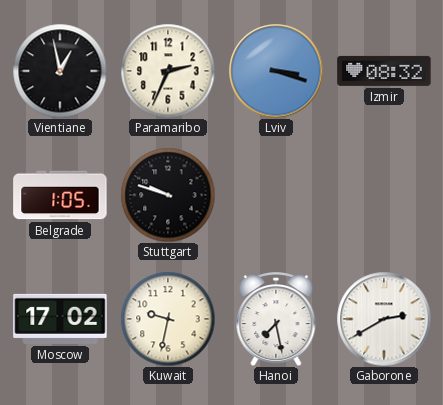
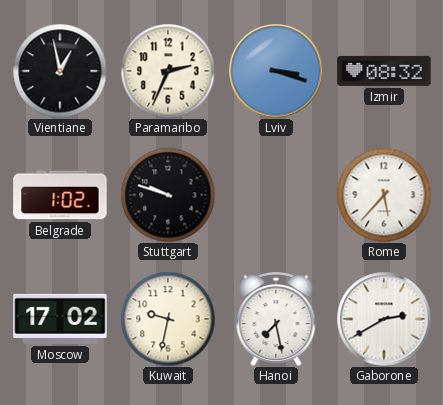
Belgrade: 1:05 -> 1:02
Rome: none -> 5:37
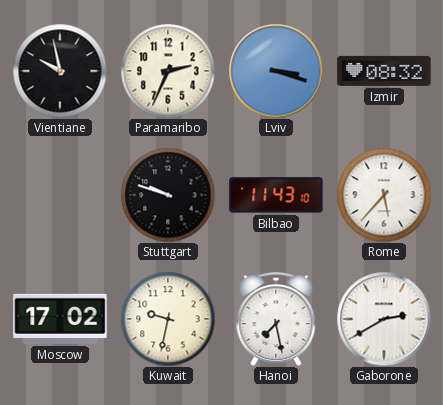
Vientiane: 12:58 -> 9:58
Belgrade: 1:02 -> none
Bilbao: none -> 11:43
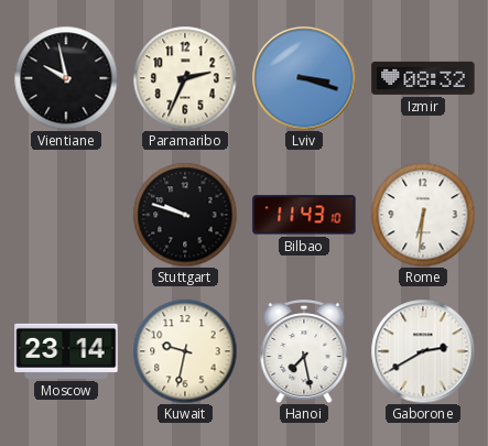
Rome: 5:37 -> 6:31
Moscow: 17:02 -> 23:14
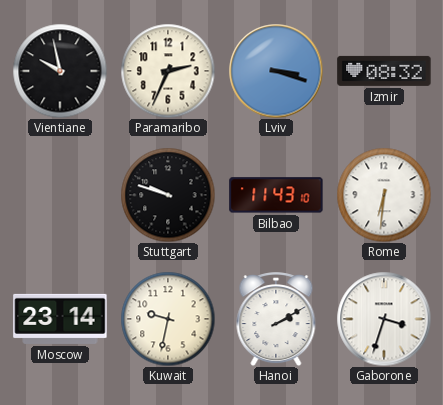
Hanoi: 7:28 -> 2:10
Gaborone: 2:40 -> 3:33
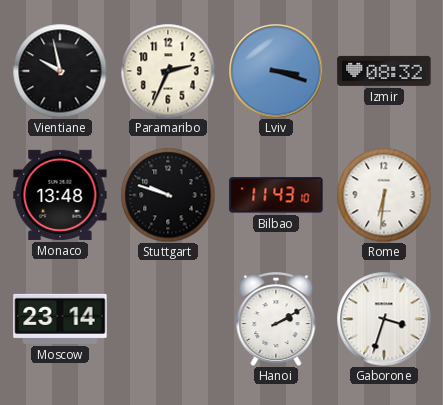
Monaco: none -> 13:48
Kuwait: 9:32 -> none
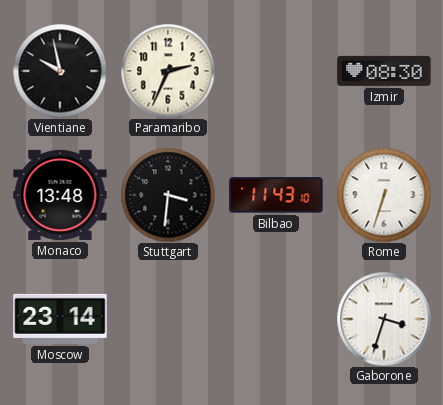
Lviv: 3:18 -> none
Izmir: 08:32 -> 08:30
Stuttgart: 9:48 -> 3:31
Rome: 6:31 -> 6:33
Hanoi: 2:10 -> none
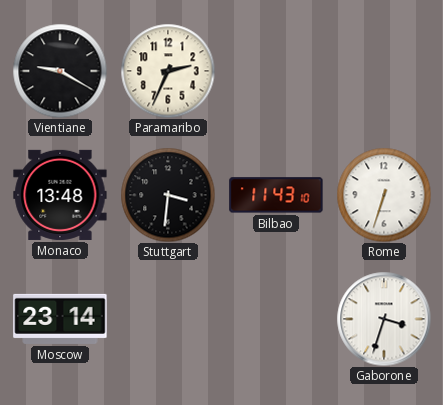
Vientiane: 9:58 -> 9:20
Izmir: 08:30 -> none
